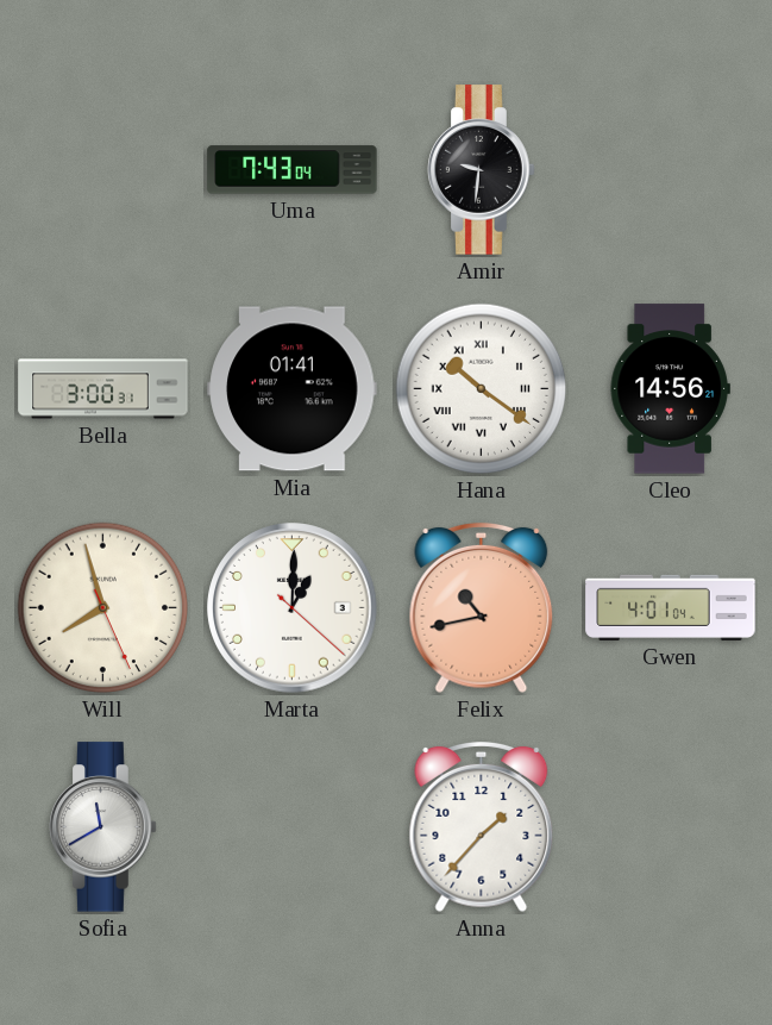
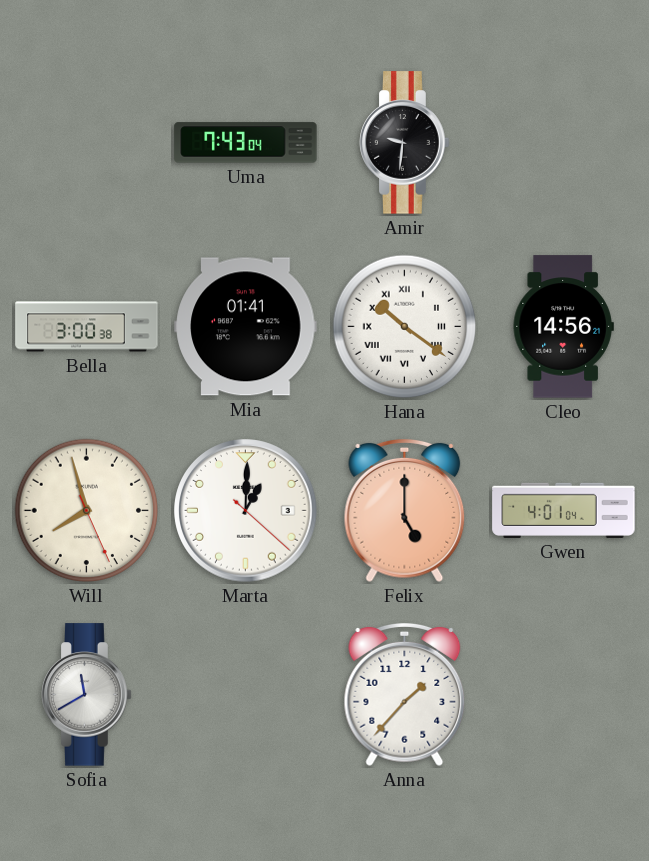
Bella: 3:00:31 -> 3:00:38
Felix: 10:43 -> 5:00
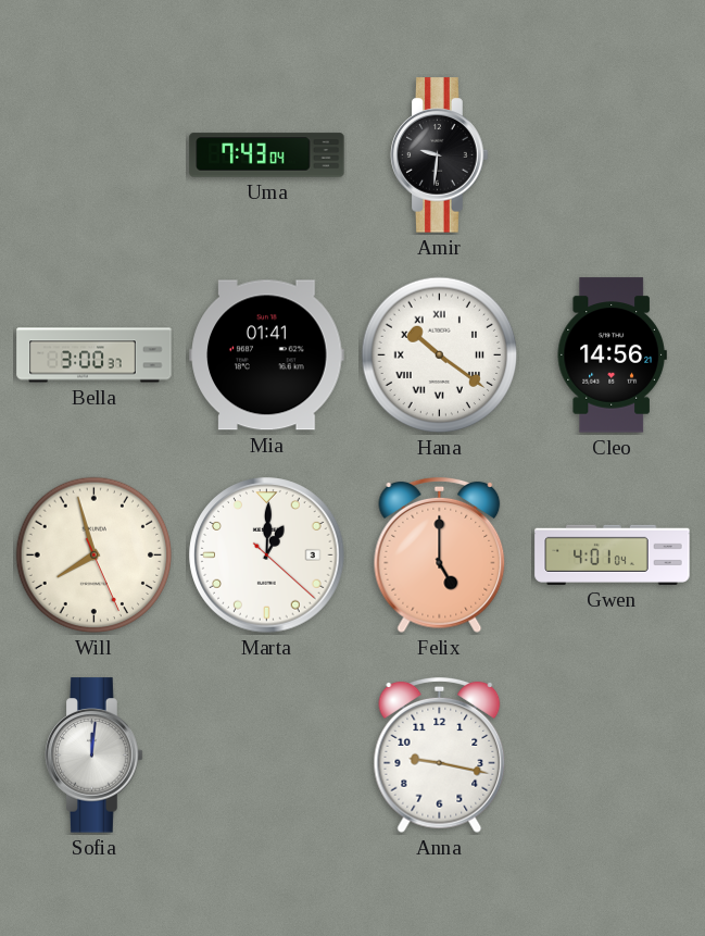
Bella: 3:00:38 -> 3:00:37
Sofia: 11:40 -> 12:01
Anna: 1:37 -> 9:17
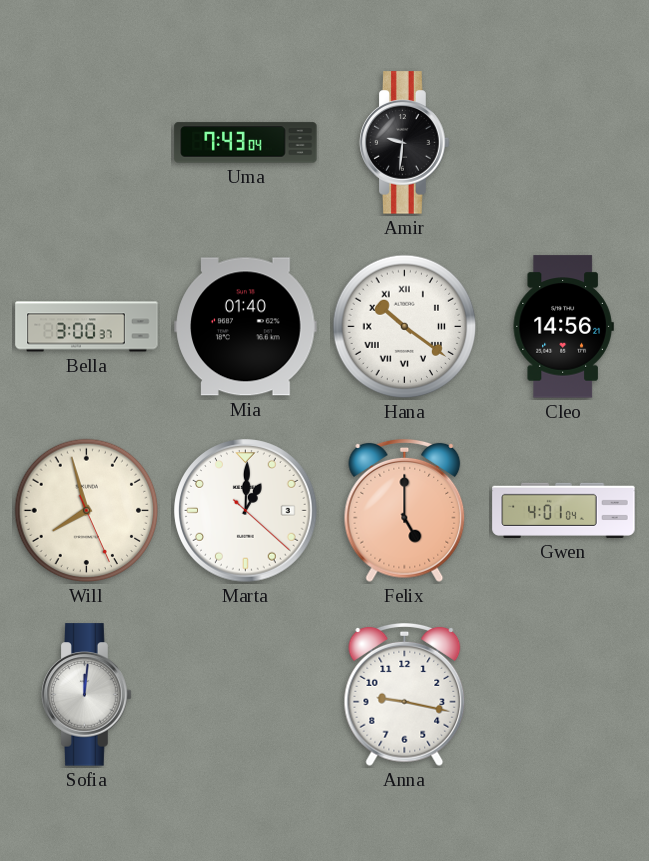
Mia: 01:41 -> 01:40
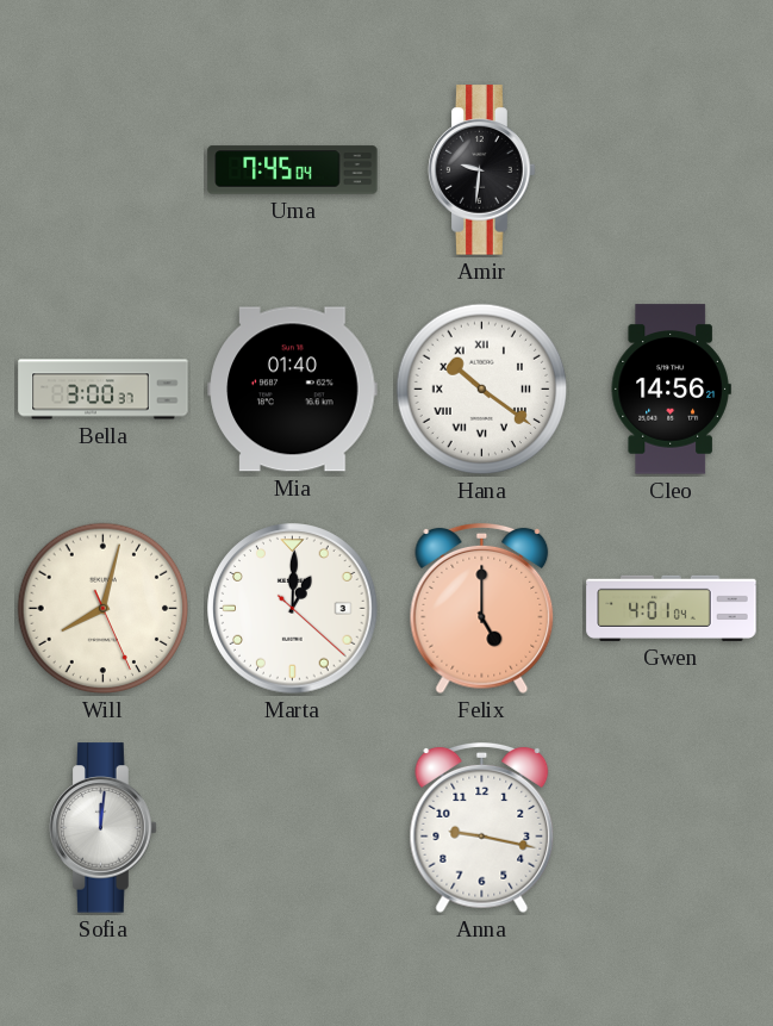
Uma: 7:43 -> 7:45
Will: 7:57 -> 8:02
